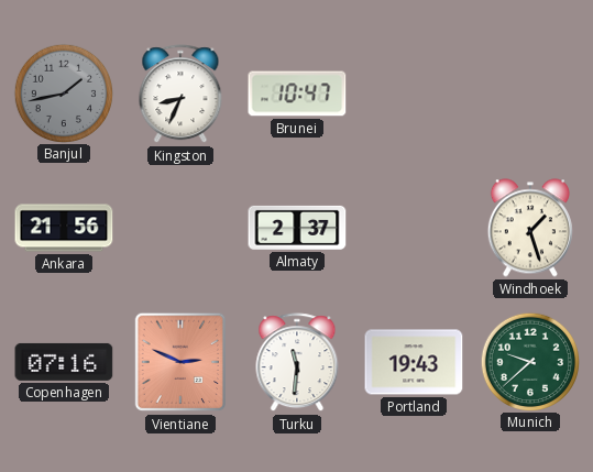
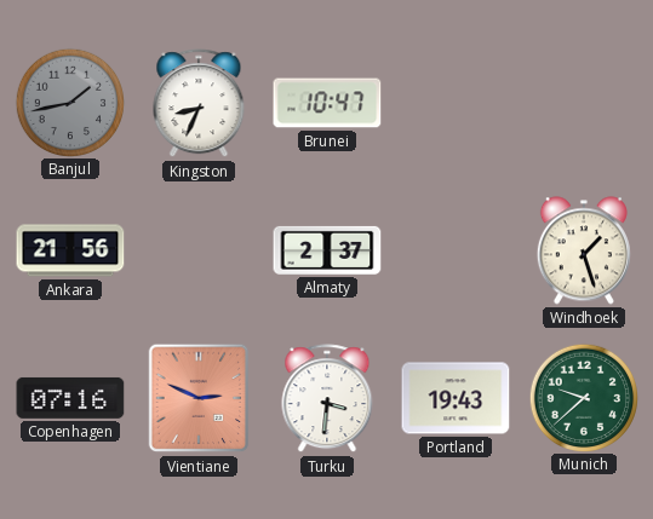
Turku: 11:31 -> 3:31
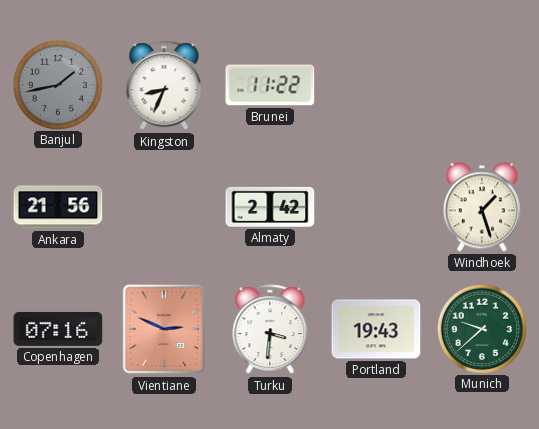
Brunei: 10:47 -> 11:22
Almaty: 2:37 -> 2:42
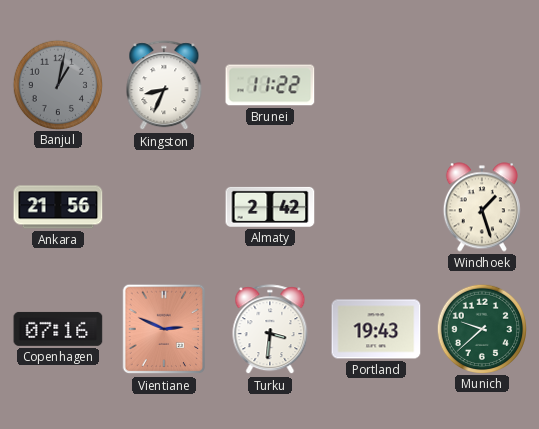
Banjul: 1:43 -> 1:02
